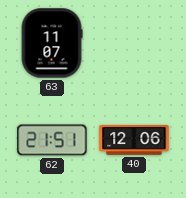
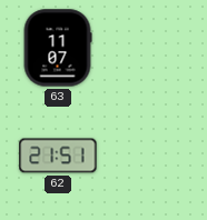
40: 12:06 -> none
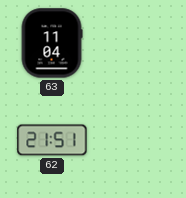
63: 11:07 -> 11:04
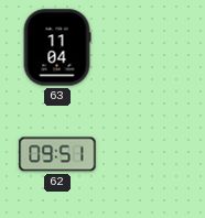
62: 21:51 -> 09:51
